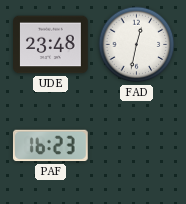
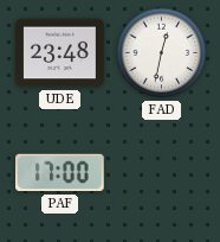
PAF: 16:23 -> 17:00
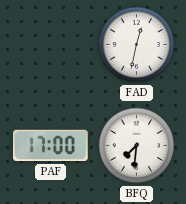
UDE: 23:48 -> none
BFQ: none -> 7:31
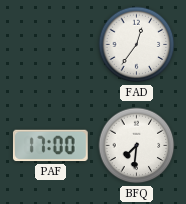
FAD: 12:32 -> 12:36
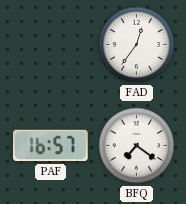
PAF: 17:00 -> 16:57
BFQ: 7:31 -> 7:21
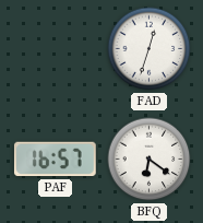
FAD: 12:36 -> 12:33
BFQ: 7:21 -> 6:21
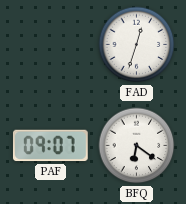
PAF: 16:57 -> 09:07
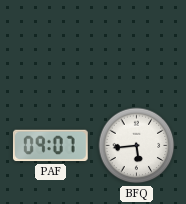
FAD: 12:33 -> none
BFQ: 6:21 -> 5:44
